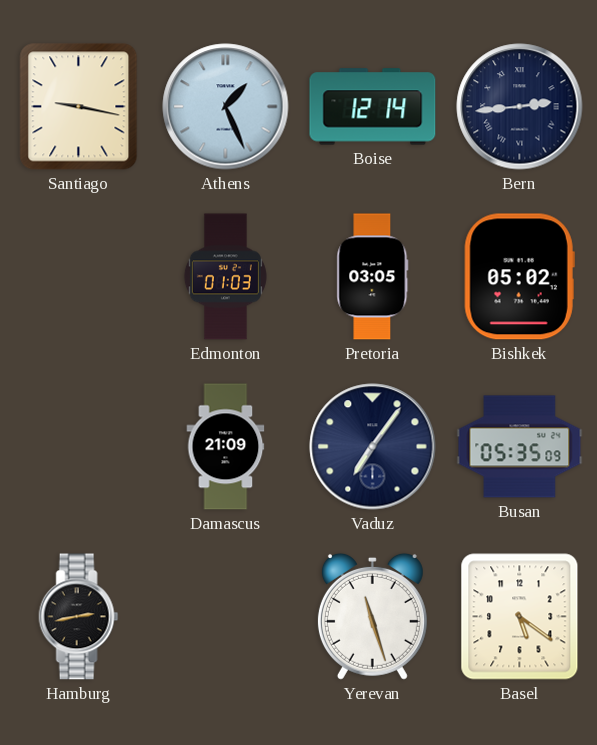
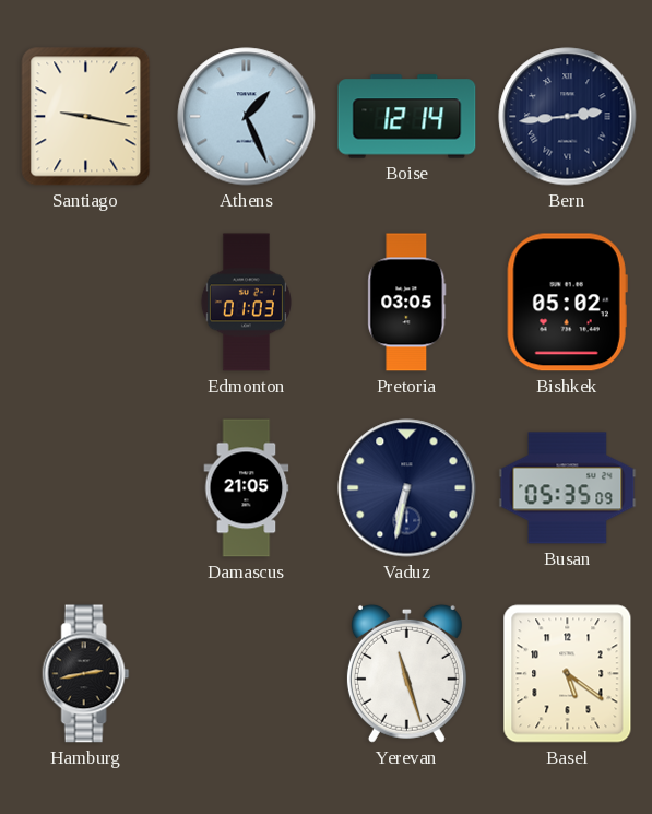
Damascus: 21:09 -> 21:05
Vaduz: 7:06 -> 6:32
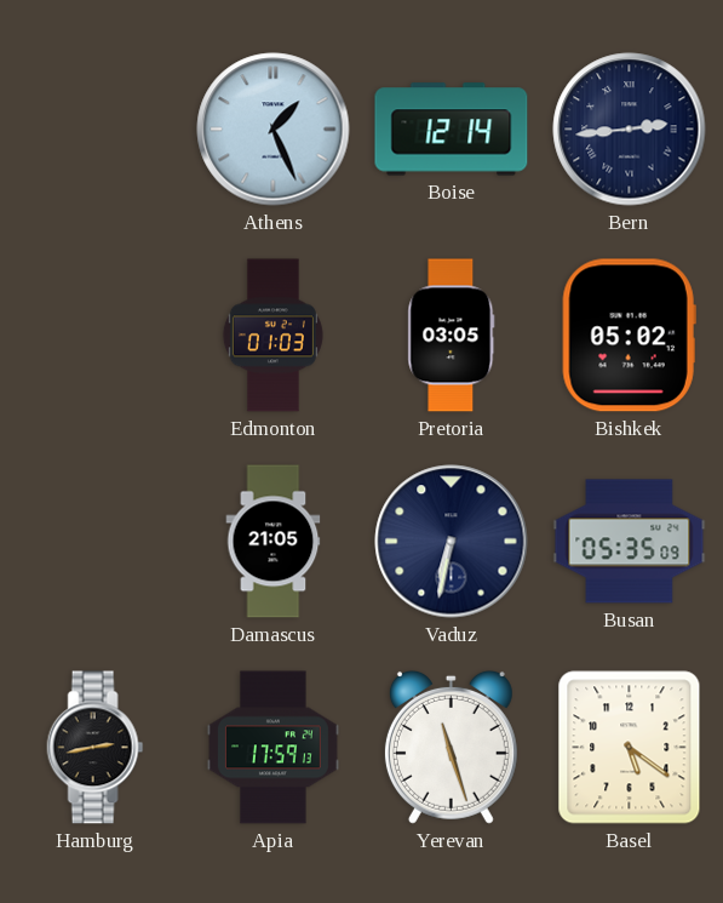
Santiago: 9:17 -> none
Apia: none -> 17:59
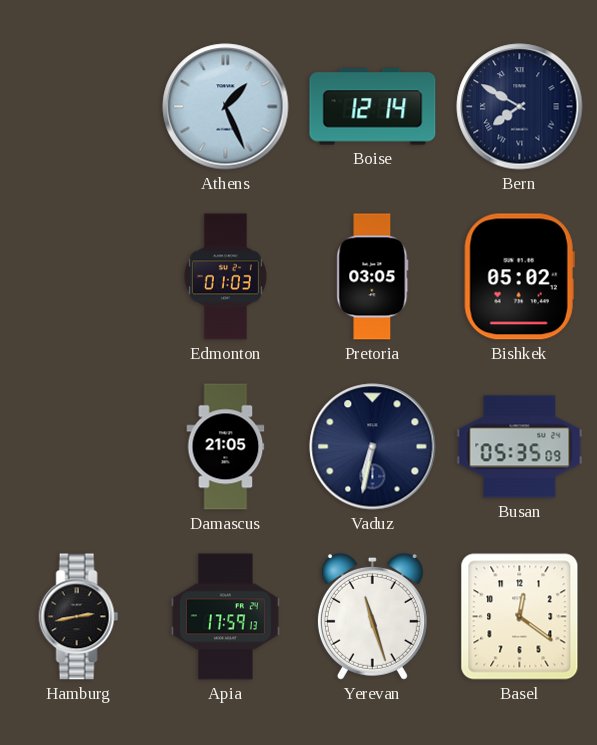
Bern: 2:44 -> 7:50
Basel: 5:21 -> 12:21
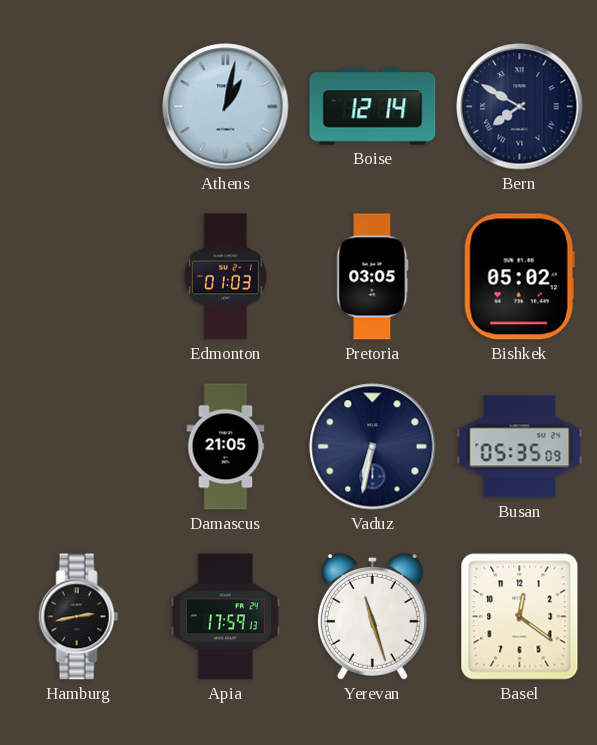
Athens: 1:26 -> 1:02
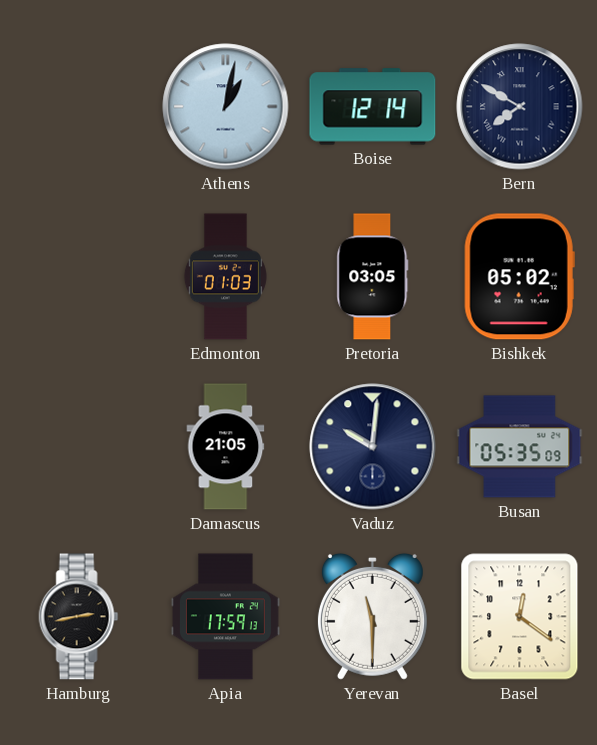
Vaduz: 6:32 -> 10:01
Yerevan: 11:27 -> 11:30
